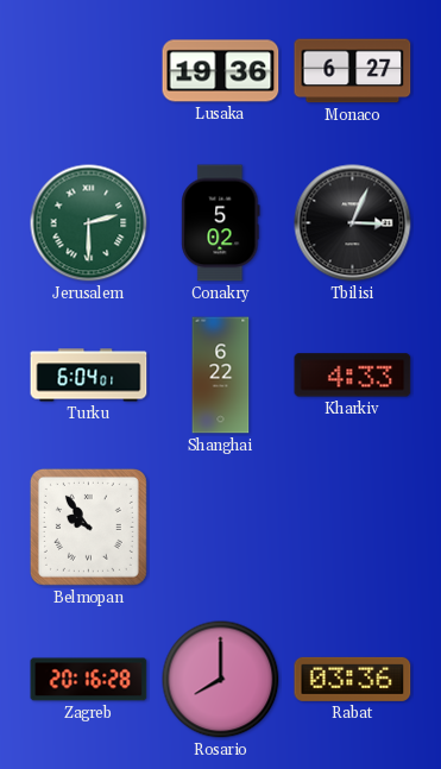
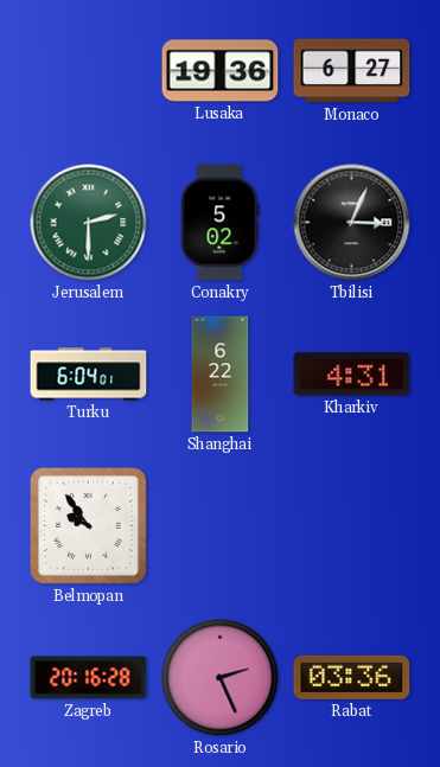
Kharkiv: 4:33 -> 4:31
Rosario: 8:00 -> 2:26
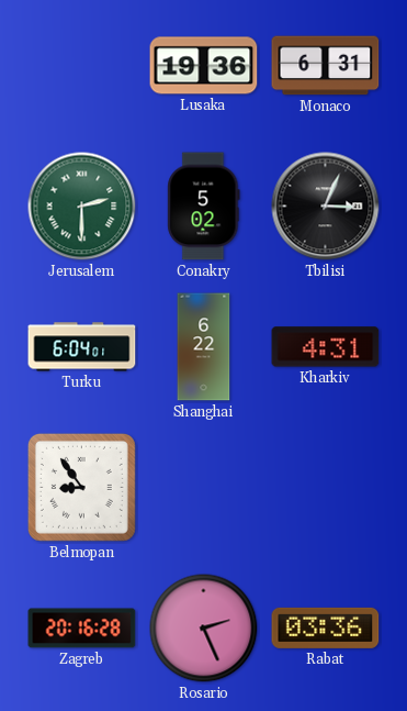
Monaco: 6:27 -> 6:31
Belmopan: 9:54 -> 8:54
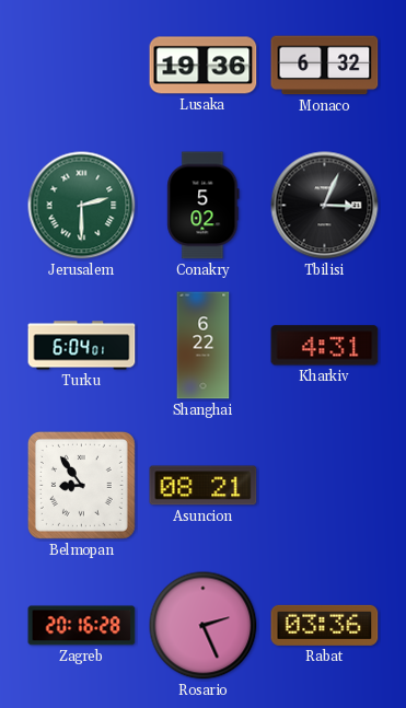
Monaco: 6:31 -> 6:32
Asuncion: none -> 08:21
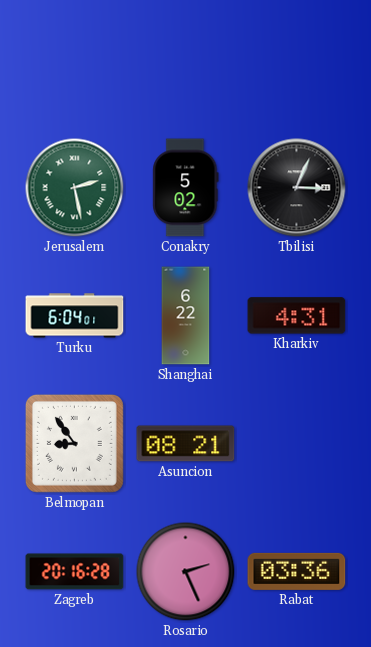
Lusaka: 19:36 -> none
Monaco: 6:32 -> none
Jerusalem: 2:30 -> 2:28
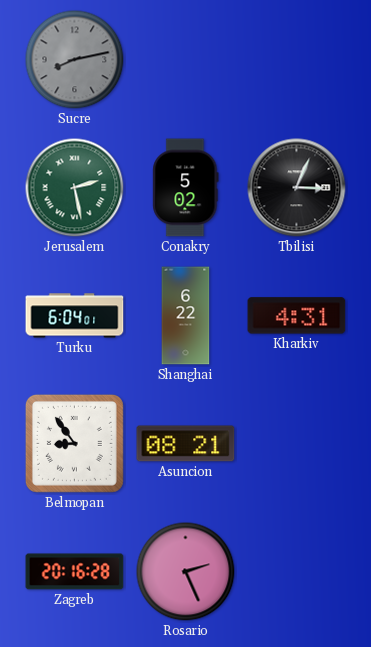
Sucre: none -> 8:13
Rabat: 03:36 -> none
